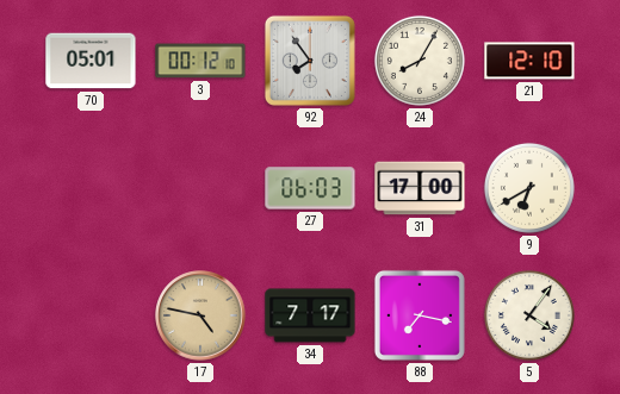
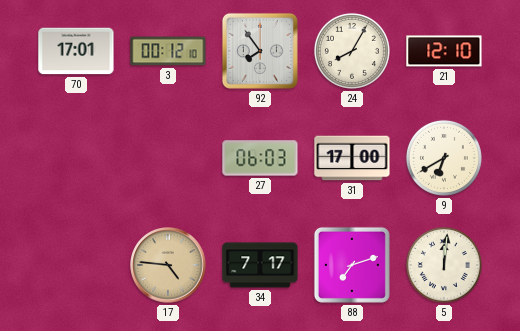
70: 05:01 -> 17:01
17: 4:47 -> 4:46
88: 7:17 -> 7:12
5: 4:06 -> 12:01
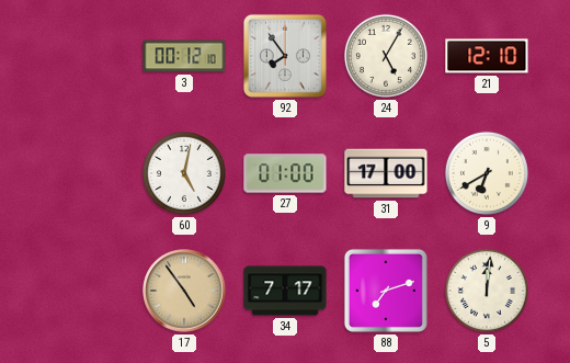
70: 17:01 -> none
24: 8:05 -> 5:05
60: none -> 5:02
27: 06:03 -> 01:00
17: 4:46 -> 4:54
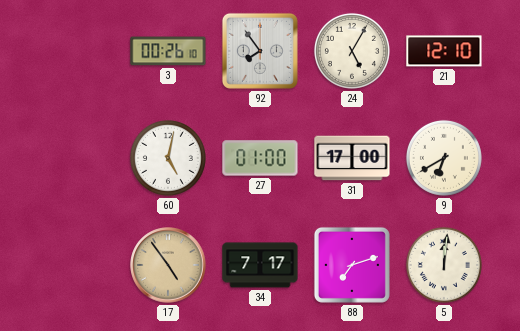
3: 00:12 -> 00:26
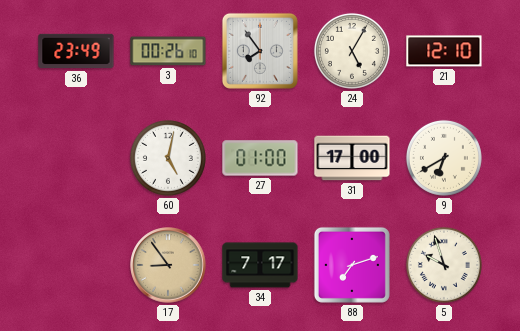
36: none -> 23:49
17: 4:54 -> 8:54
5: 12:01 -> 9:57
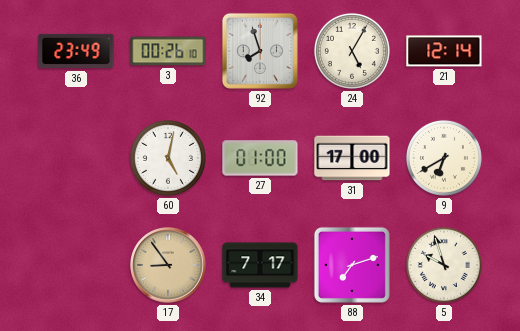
92: 7:54 -> 7:57
21: 12:10 -> 12:14
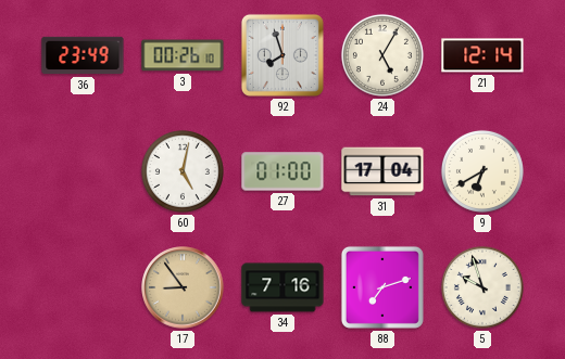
31: 17:00 -> 17:04
34: 7:17 -> 7:16
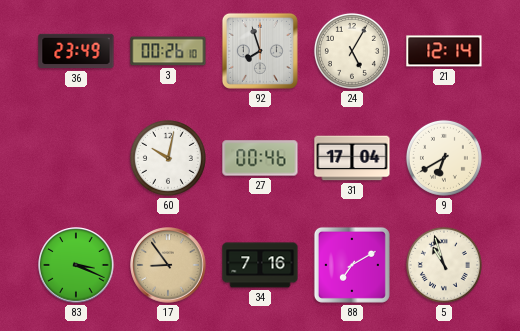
60: 5:02 -> 10:02
27: 01:00 -> 00:46
83: none -> 3:19
88: 7:12 -> 7:10
5: 9:57 -> 10:57
